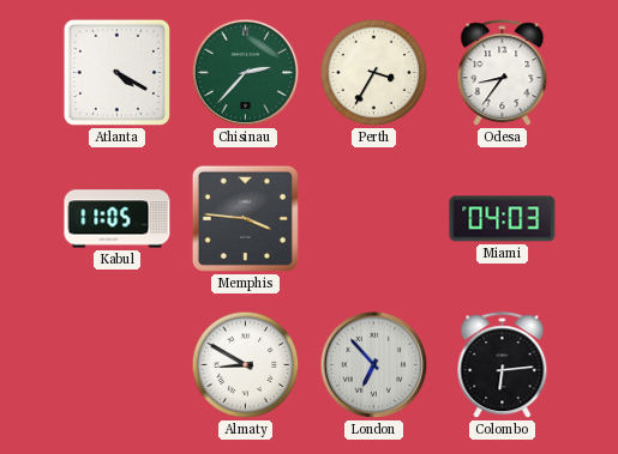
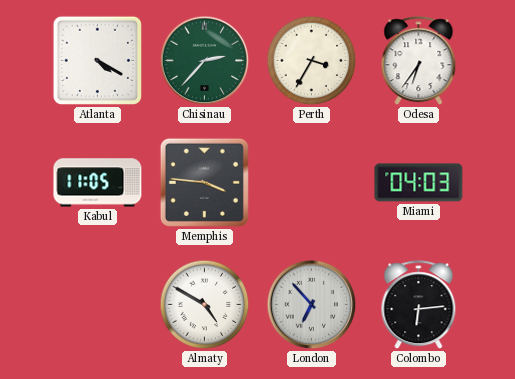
Odesa: 8:36 -> 6:36
Almaty: 8:50 -> 4:50
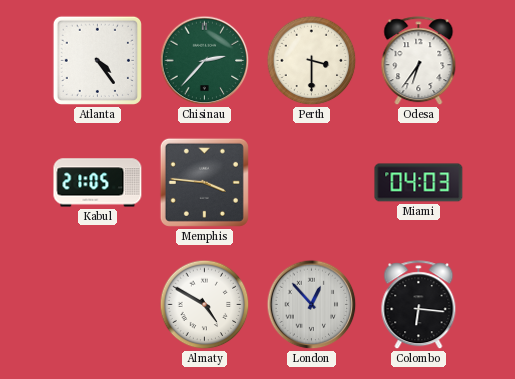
Atlanta: 4:20 -> 4:24
Perth: 3:35 -> 3:30
Kabul: 11:05 -> 21:05
London: 6:53 -> 12:53
Colombo: 6:14 -> 6:16
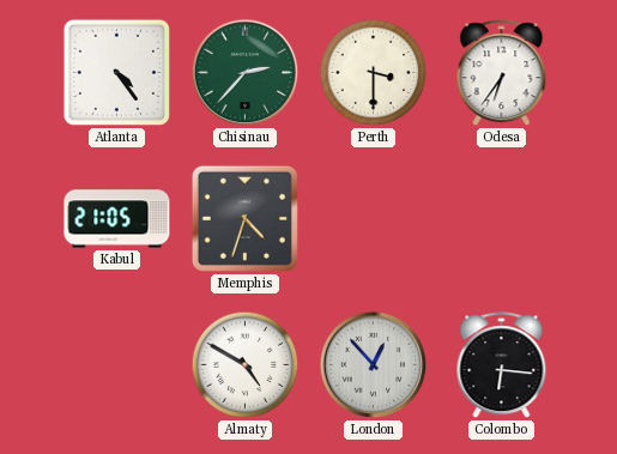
Memphis: 3:46 -> 4:33
Miami: 04:03 -> none
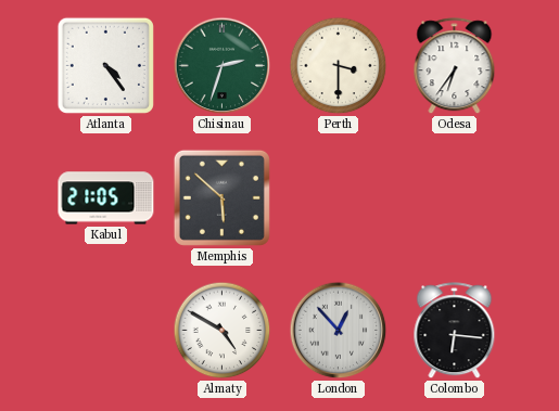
Chisinau: 2:37 -> 2:33
Memphis: 4:33 -> 5:52
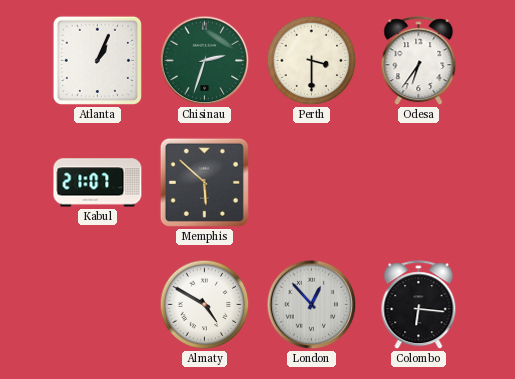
Atlanta: 4:24 -> 1:04
Kabul: 21:05 -> 21:07
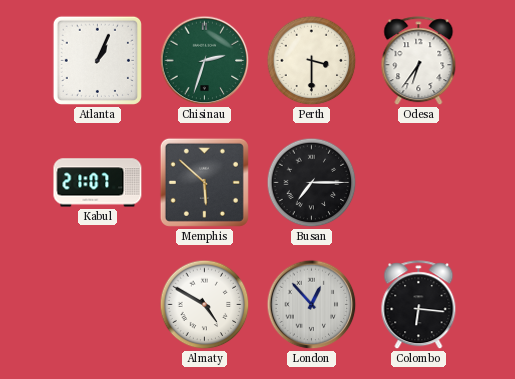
Busan: none -> 7:15
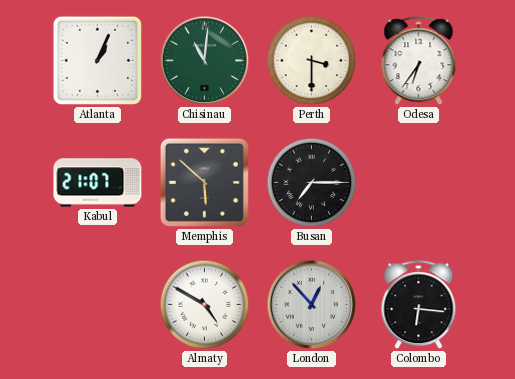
Chisinau: 2:33 -> 11:01
